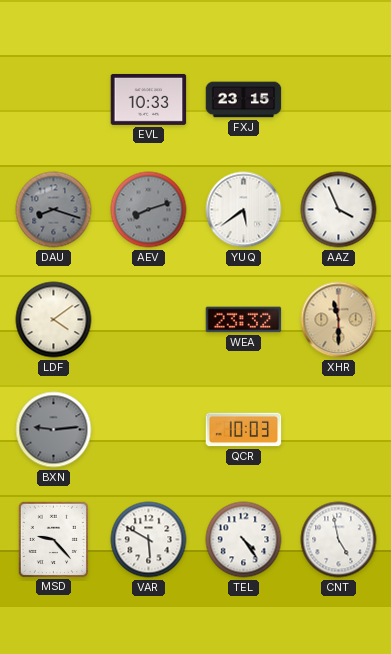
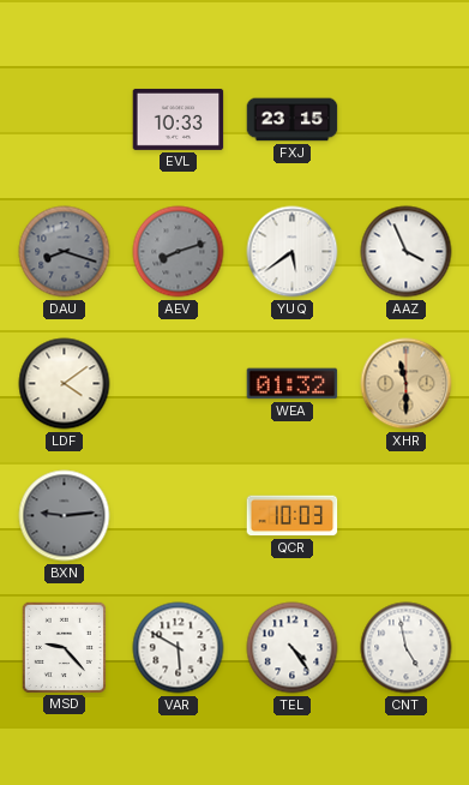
WEA: 23:32 -> 01:32
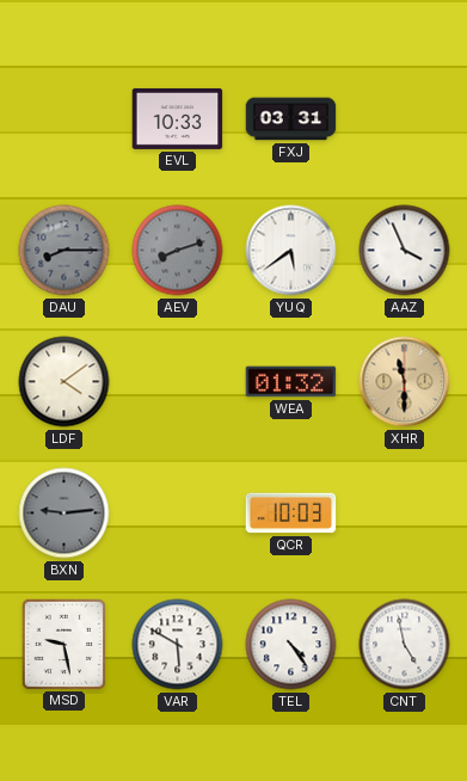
FXJ: 23:15 -> 03:31
DAU: 8:18 -> 8:15
MSD: 9:23 -> 9:28
